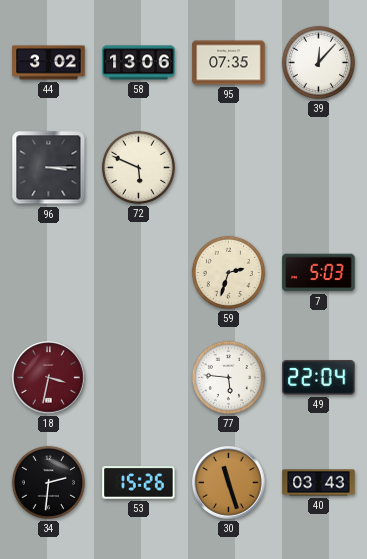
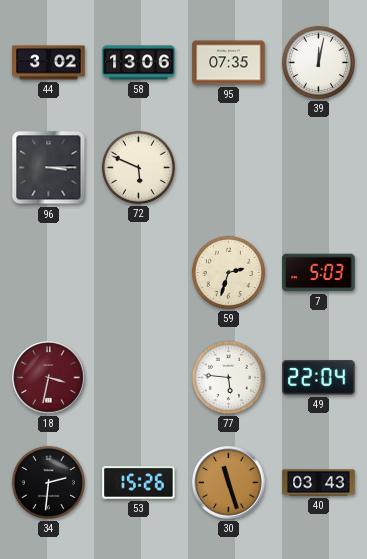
39: 12:07 -> 12:02
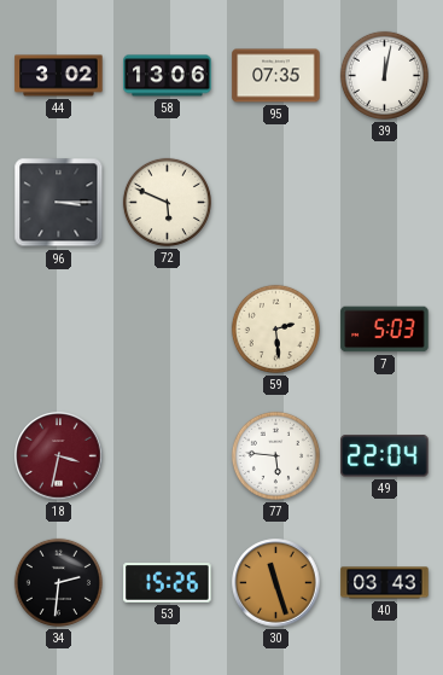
59: 2:33 -> 2:29
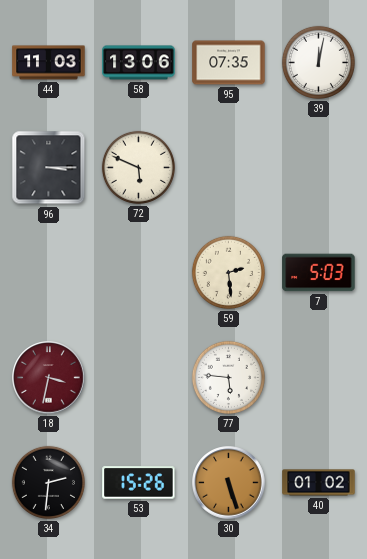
44: 3:02 -> 11:03
49: 22:04 -> none
30: 11:27 -> 5:27
40: 03:43 -> 01:02
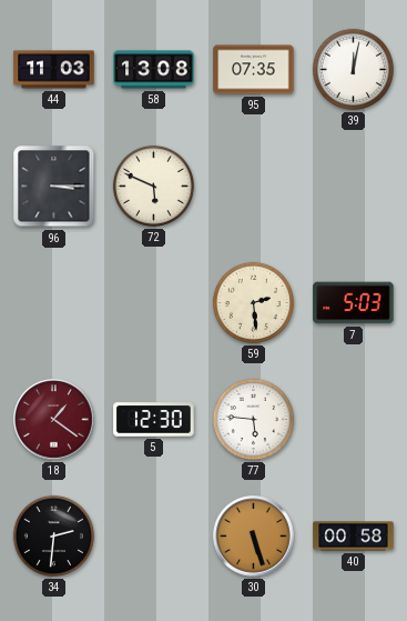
58: 13:06 -> 13:08
18: 3:32 -> 1:21
5: none -> 12:30
53: 15:26 -> none
40: 01:02 -> 00:58
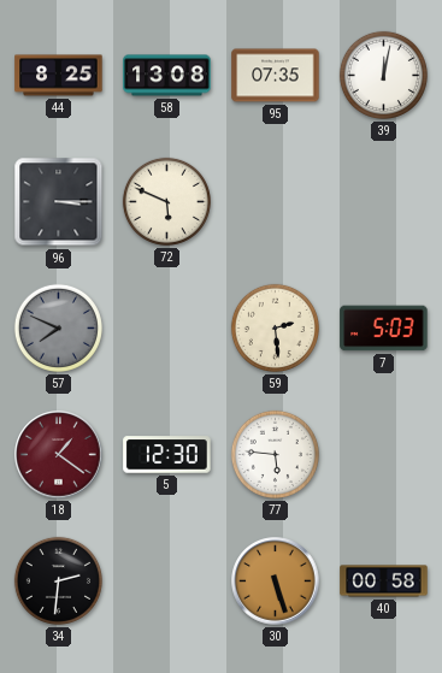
44: 11:03 -> 8:25
57: none -> 7:49
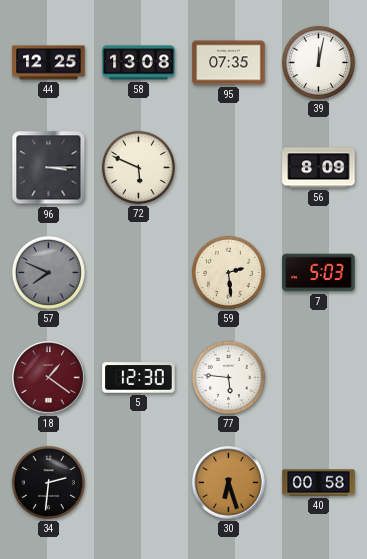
44: 8:25 -> 12:25
56: none -> 8:09
30: 5:27 -> 6:27
